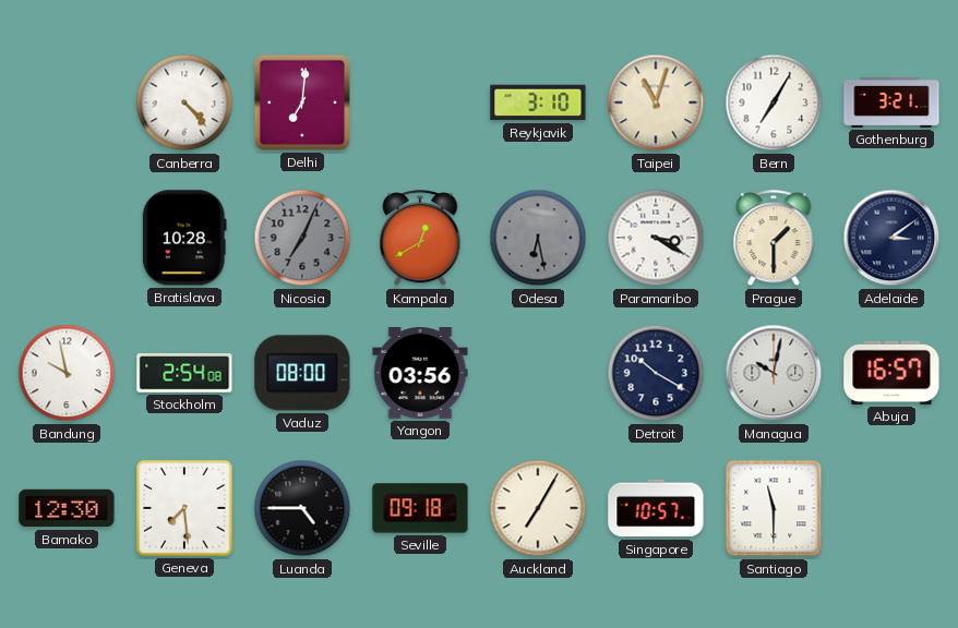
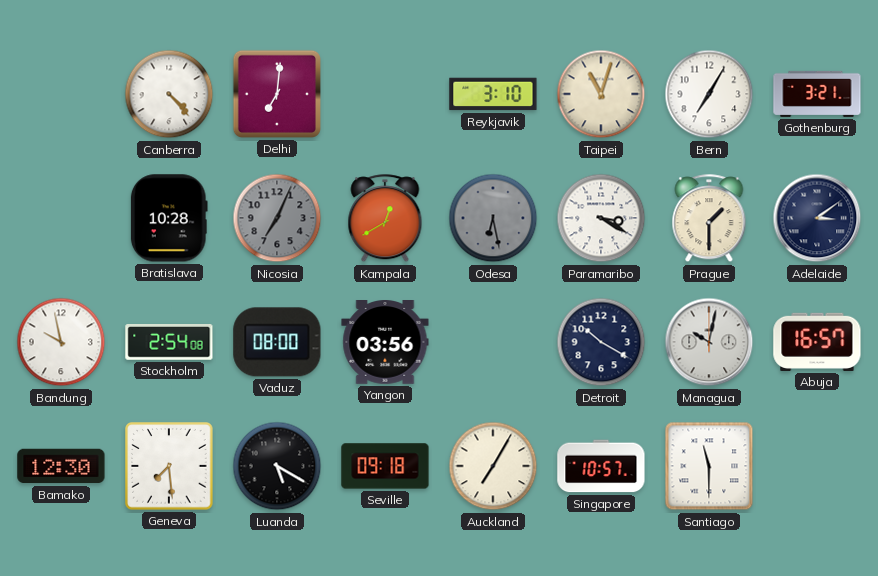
Luanda: 4:45 -> 5:20
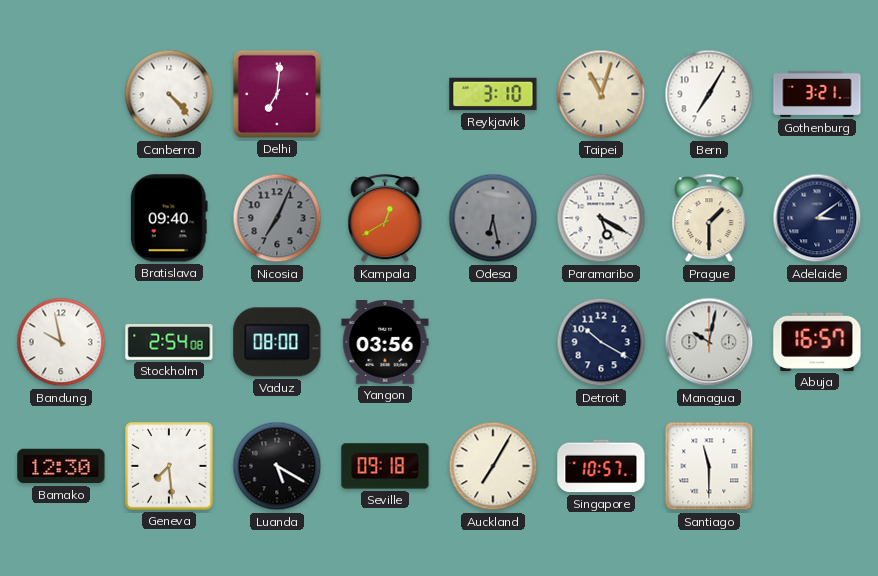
Bratislava: 10:28 -> 09:40
Paramaribo: 3:20 -> 5:20
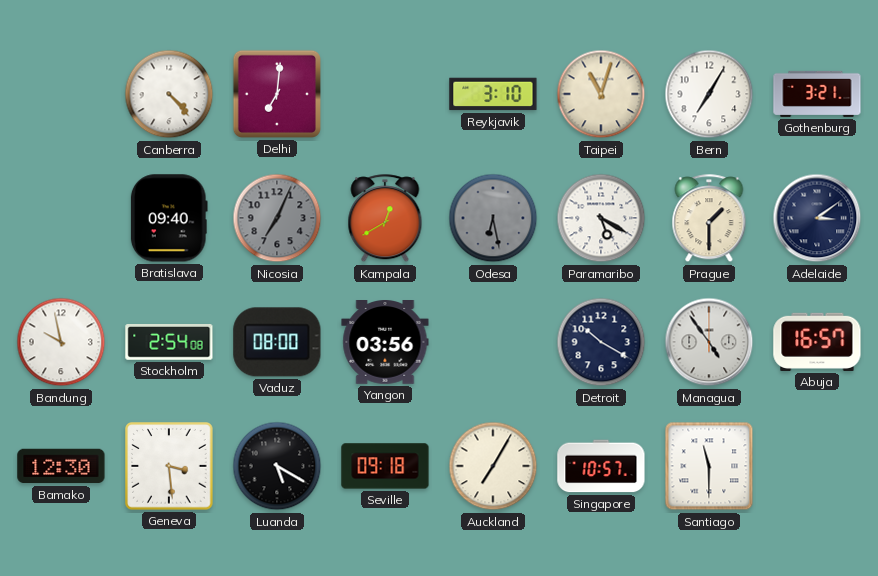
Managua: 10:02 -> 4:54
Geneva: 7:29 -> 3:29
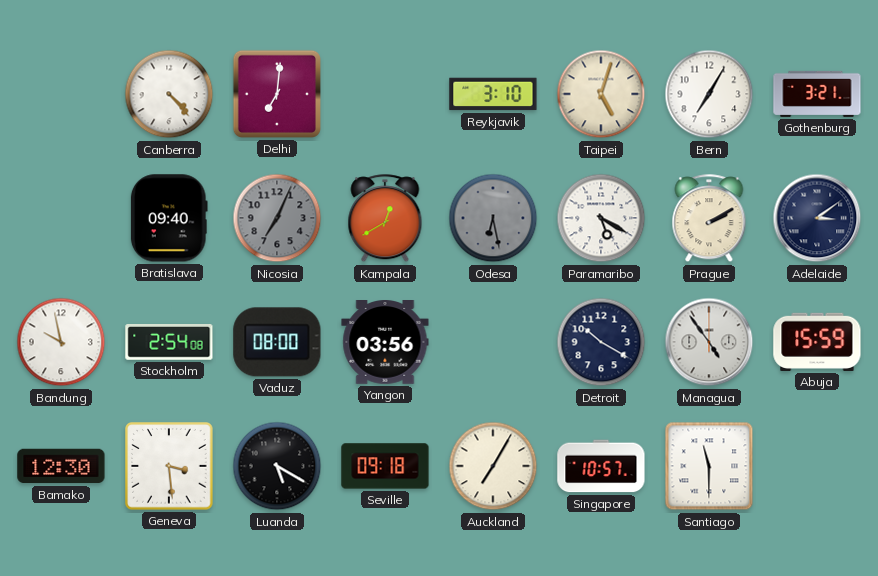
Taipei: 11:03 -> 5:03
Prague: 1:30 -> 2:10
Abuja: 16:57 -> 15:59
